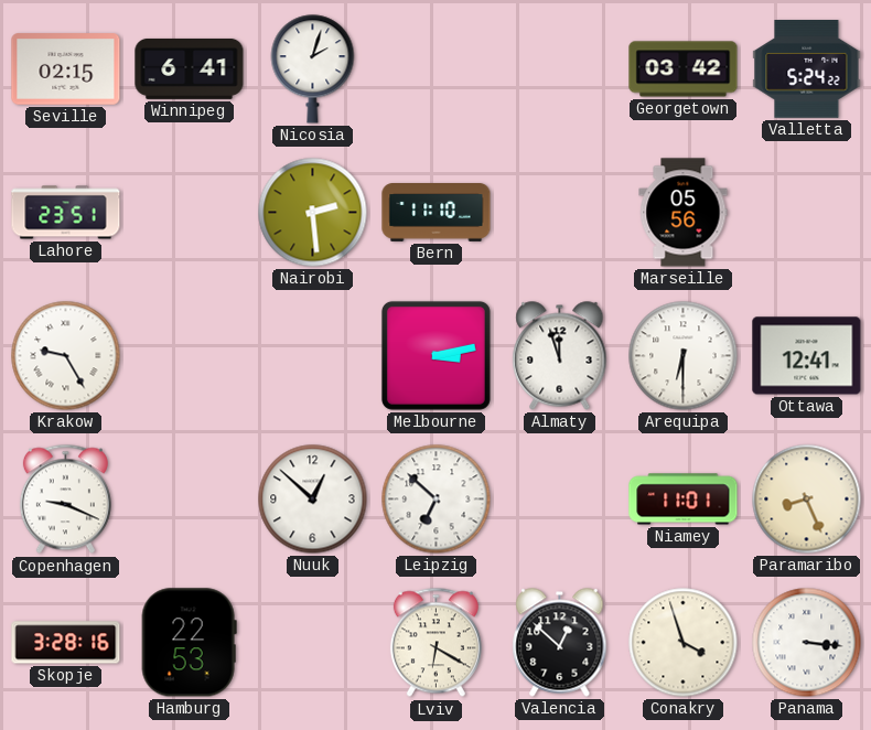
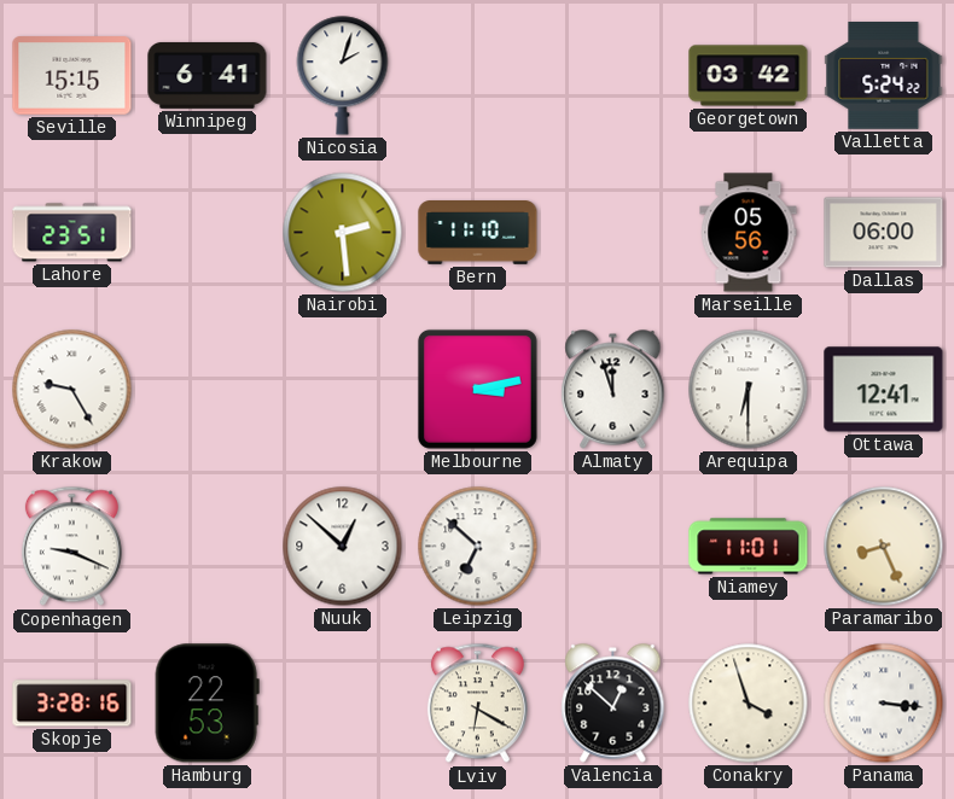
Seville: 02:15 -> 15:15
Dallas: none -> 06:00
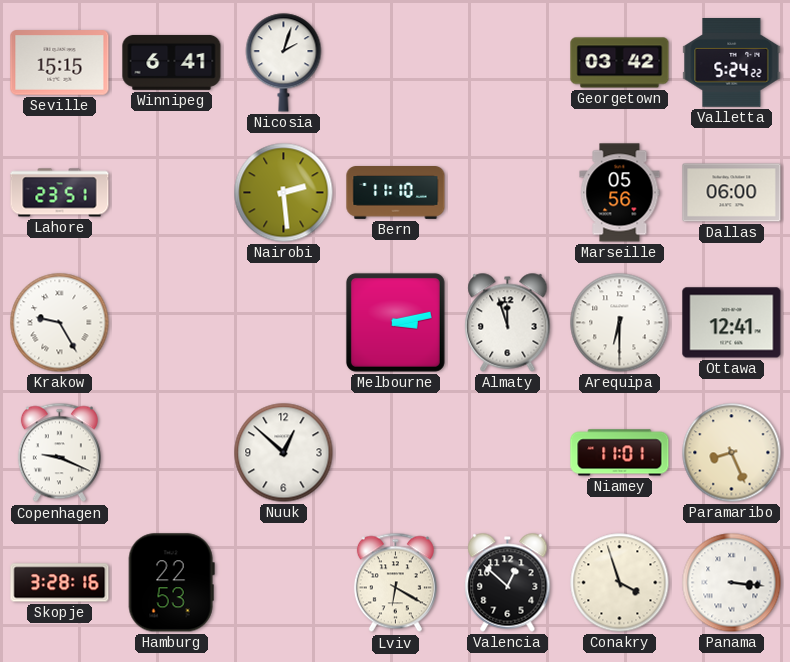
Leipzig: 6:52 -> none
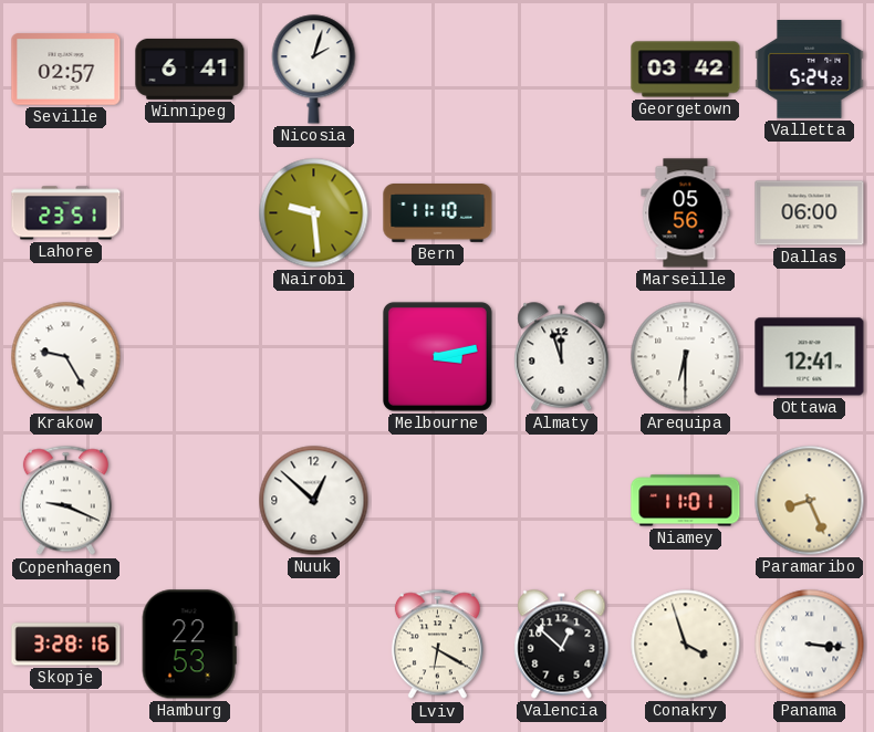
Seville: 15:15 -> 02:57
Nairobi: 2:29 -> 9:29
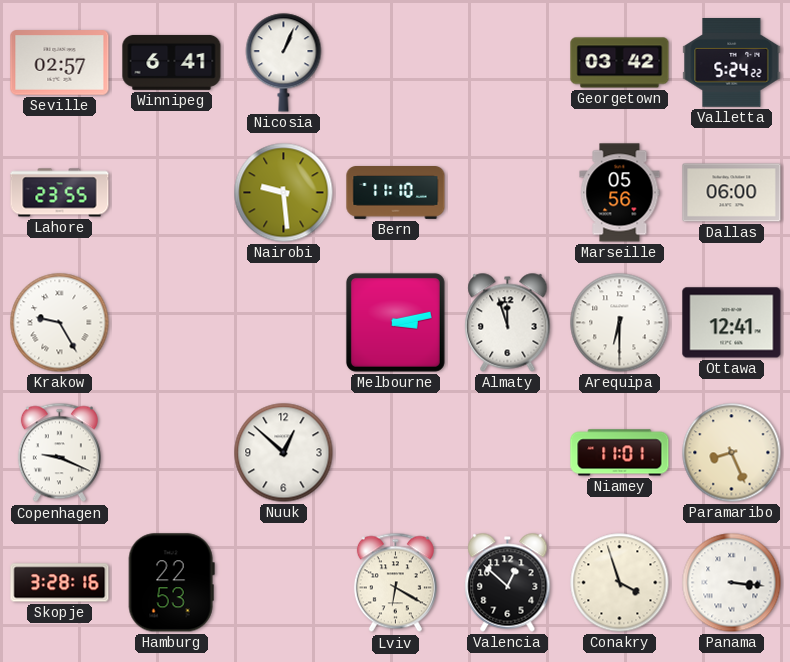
Nicosia: 2:03 -> 1:04
Lahore: 23:51 -> 23:55
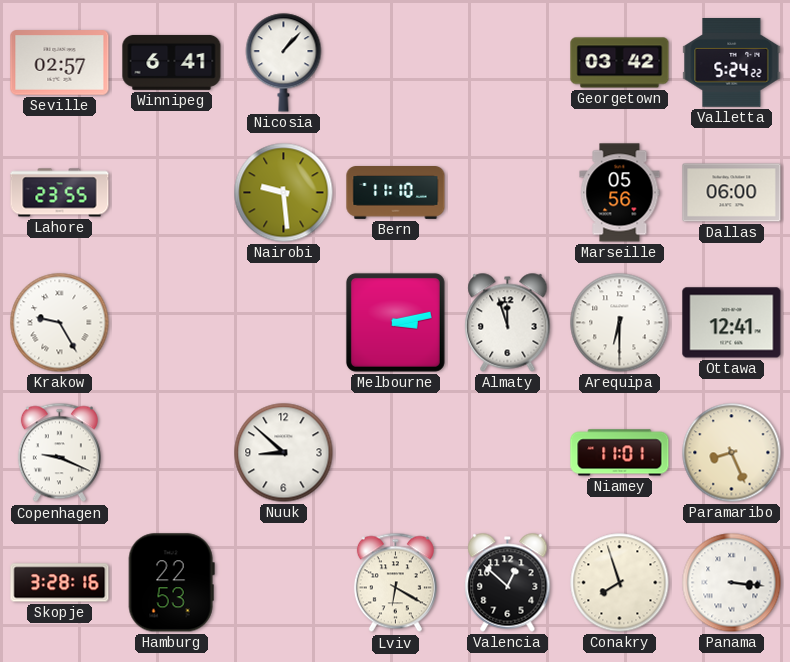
Nicosia: 1:04 -> 1:07
Nuuk: 12:52 -> 8:52
Conakry: 3:57 -> 7:57
